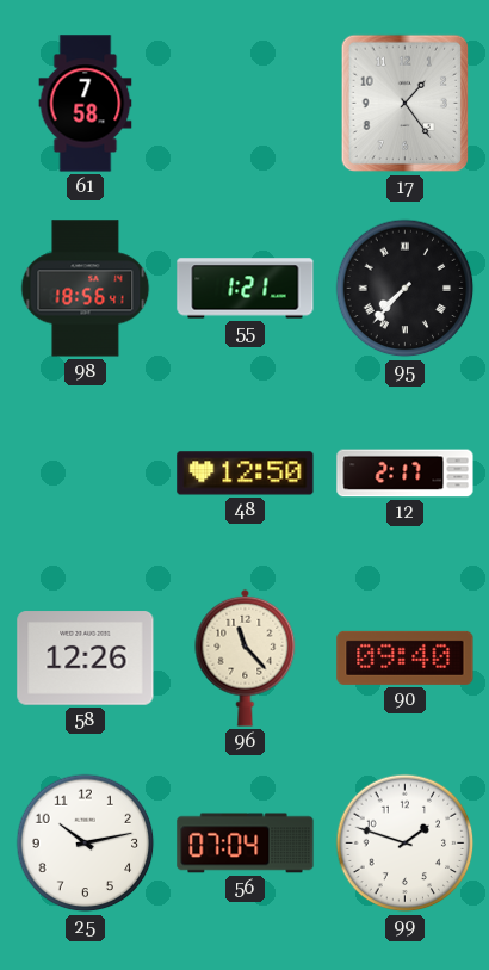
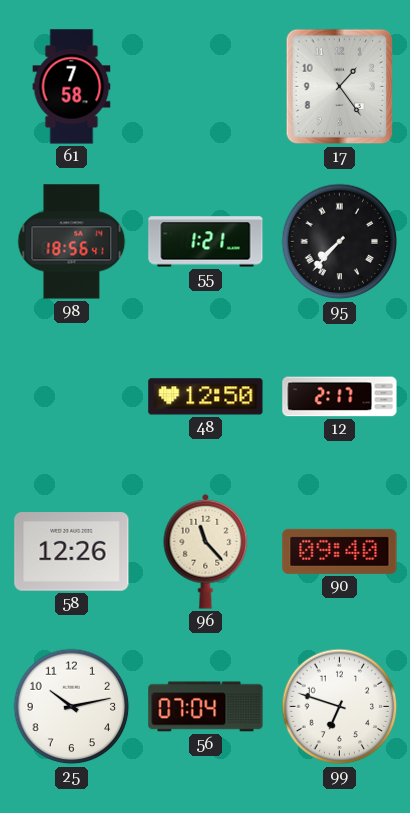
99: 1:48 -> 6:48
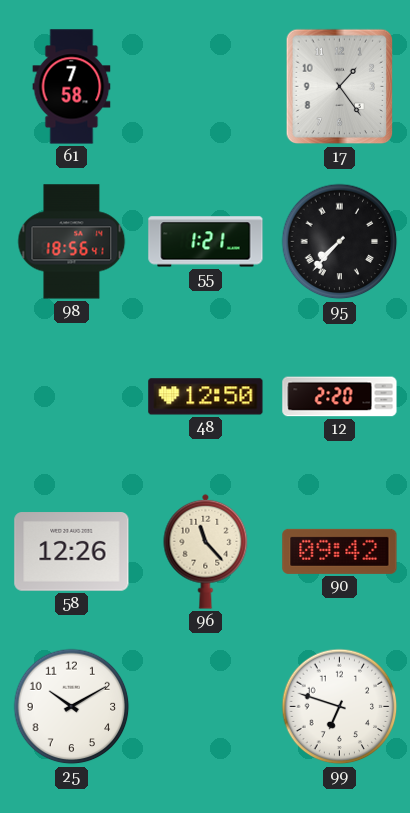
12: 2:17 -> 2:20
90: 09:40 -> 09:42
25: 10:13 -> 10:10
56: 07:04 -> none
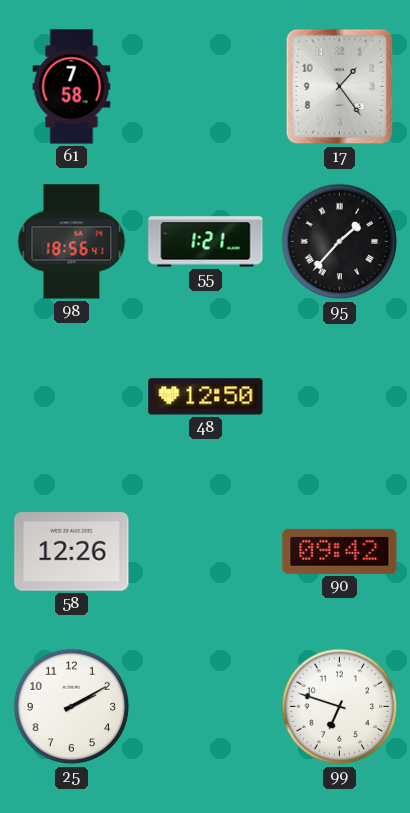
95: 7:37 -> 1:37
12: 2:20 -> none
96: 11:23 -> none
25: 10:10 -> 2:10
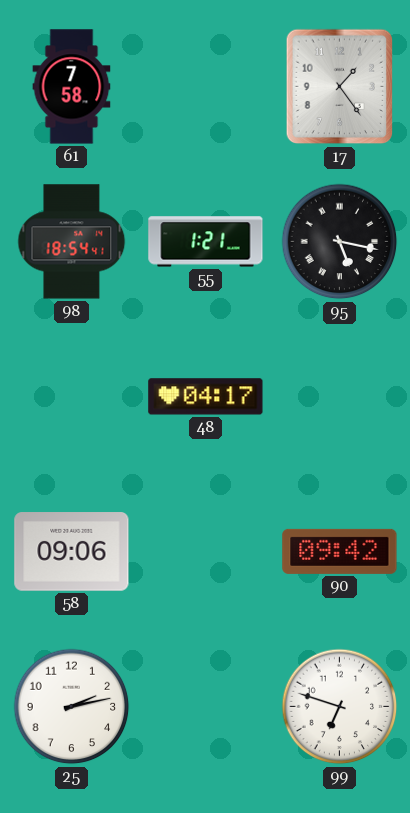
98: 18:56 -> 18:54
95: 1:37 -> 5:17
48: 12:50 -> 04:17
58: 12:26 -> 09:06
25: 2:10 -> 2:13
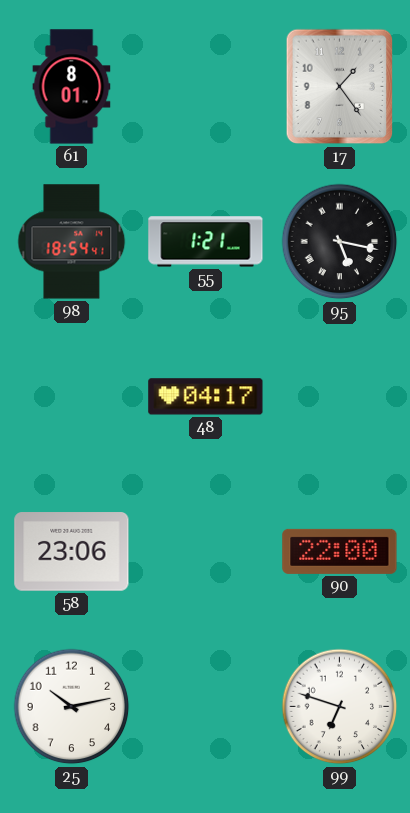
61: 7:58 -> 8:01
58: 09:06 -> 23:06
90: 09:42 -> 22:00
25: 2:13 -> 10:13
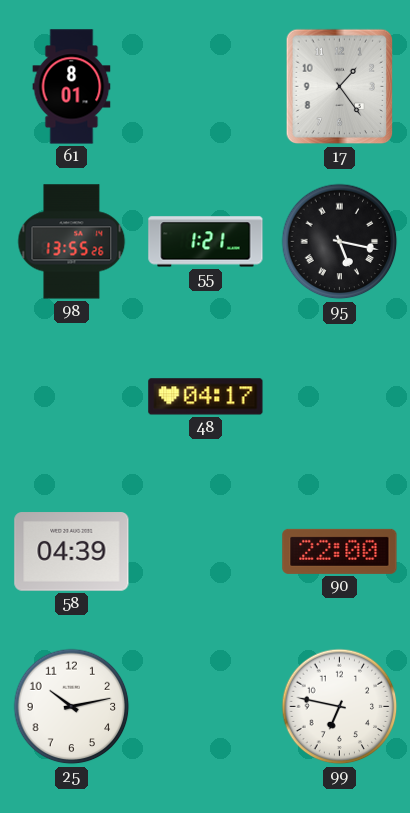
98: 18:54 -> 13:55
58: 23:06 -> 04:39
99: 6:48 -> 6:47
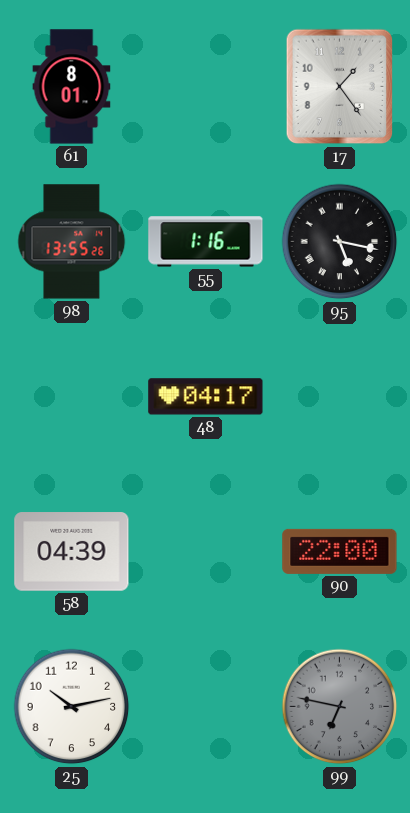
55: 1:21 -> 1:16
99 dial: white -> grey
